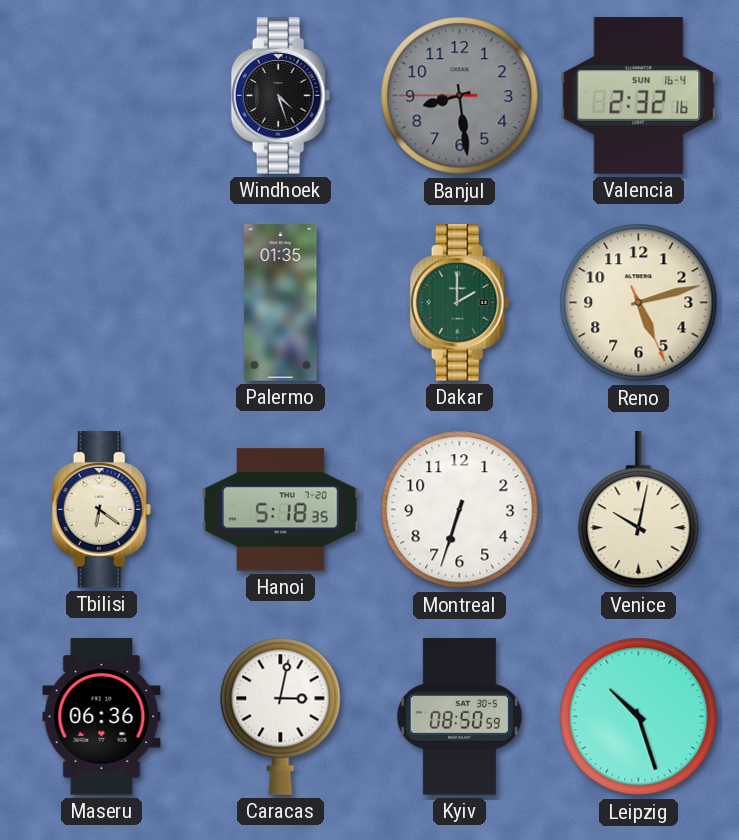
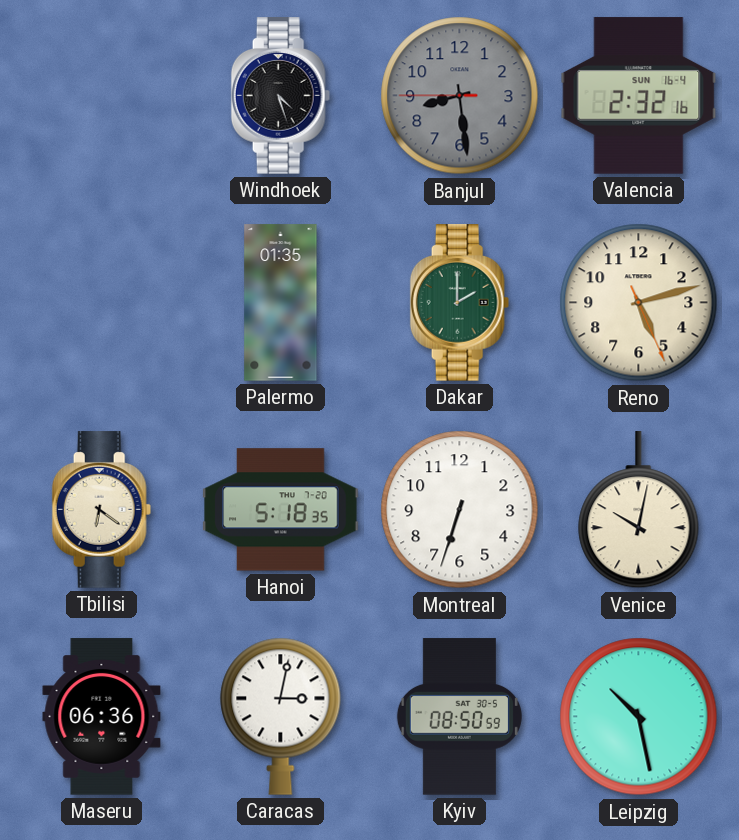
Leipzig: 10:27 -> 10:28
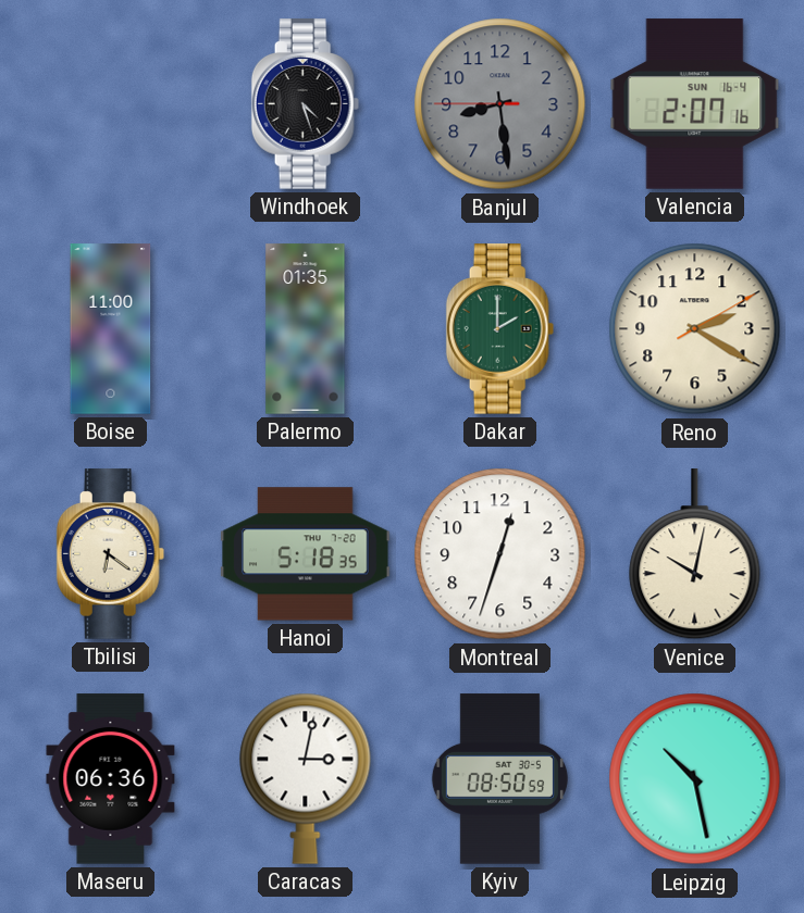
Valencia: 2:32 -> 2:07
Boise: none -> 11:00
Reno: 5:12 -> 2:20
Montreal: 6:33 -> 12:33
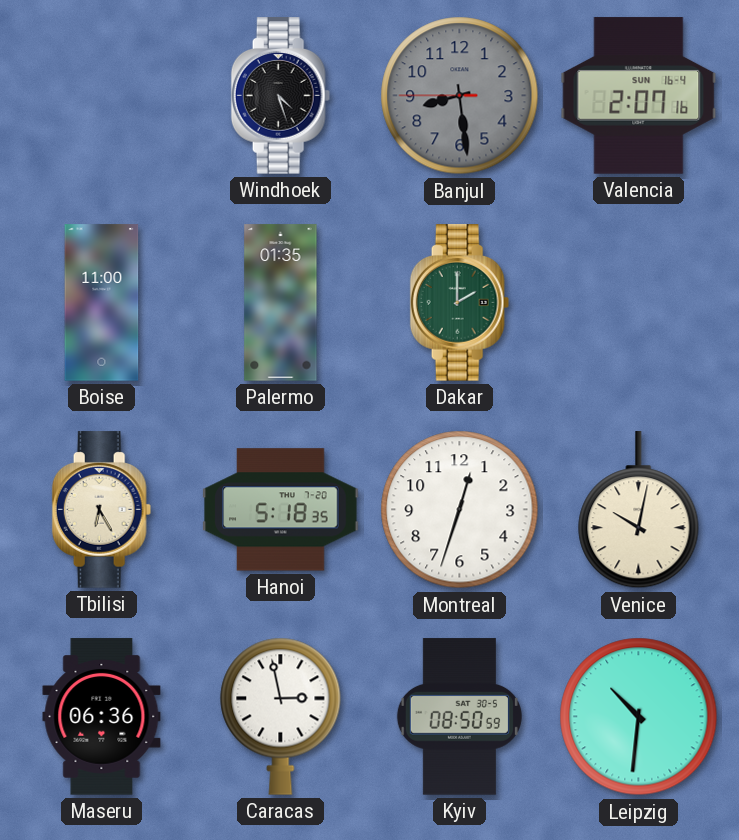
Reno: 2:20 -> none
Tbilisi: 6:21 -> 6:25
Caracas: 3:02 -> 2:58
Leipzig: 10:28 -> 10:31
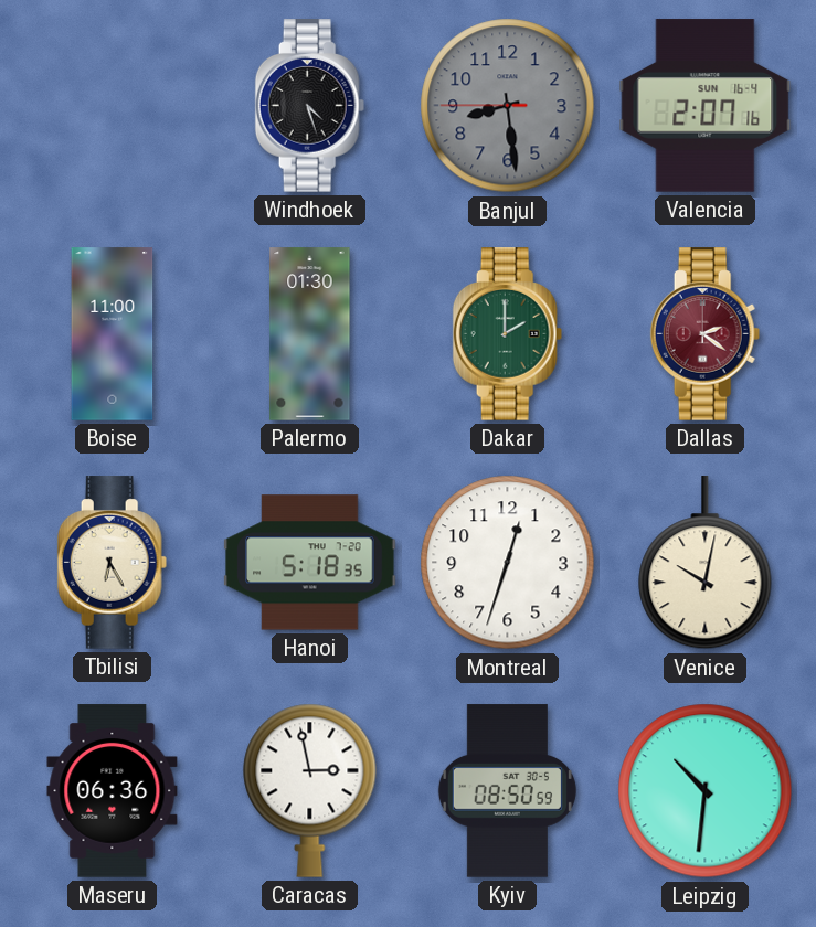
Palermo: 01:35 -> 01:30
Dallas: none -> 2:21
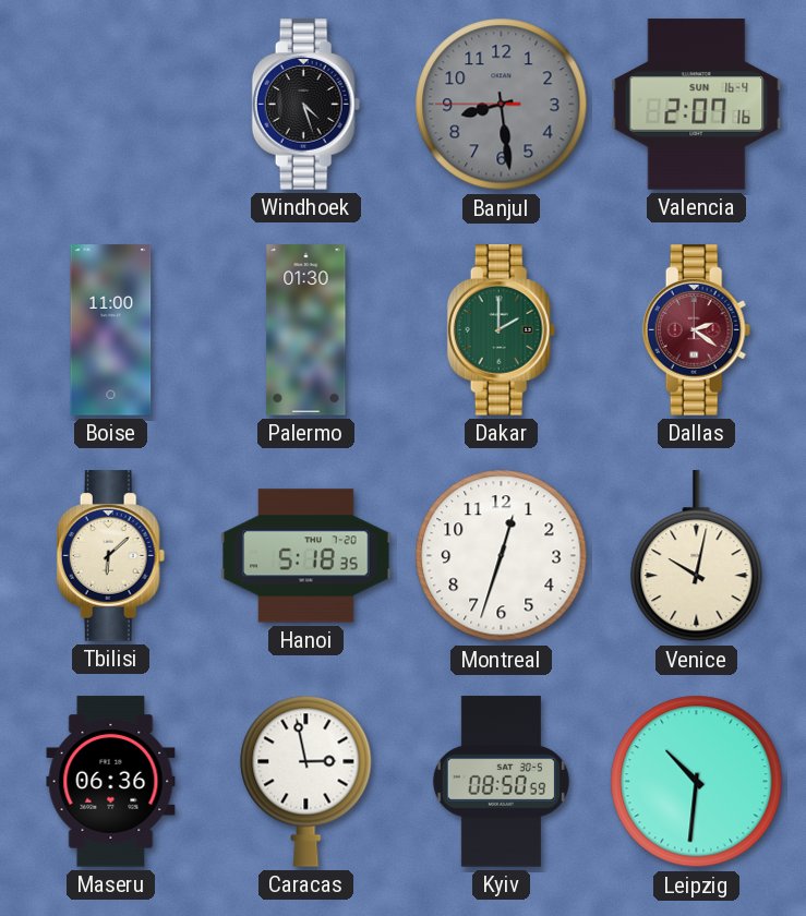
Tbilisi: 6:25 -> 6:08
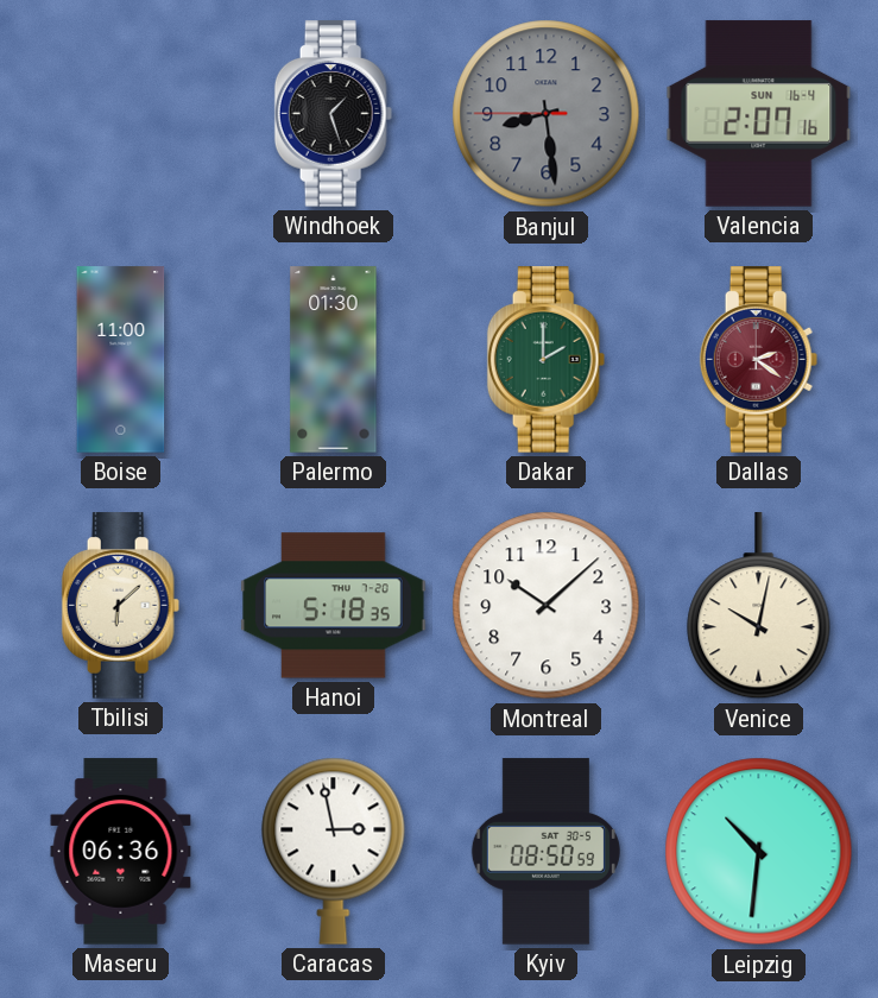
Windhoek: 4:27 -> 1:27
Montreal: 12:33 -> 10:08
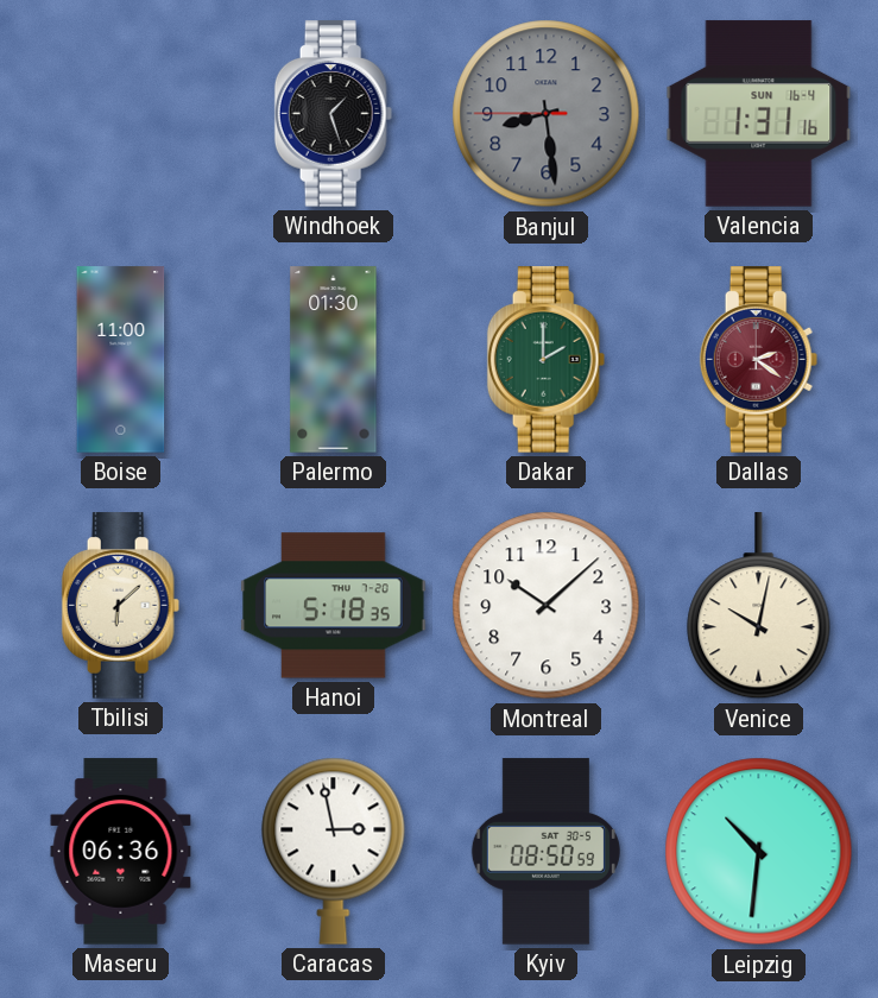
Valencia: 2:07 -> 1:31
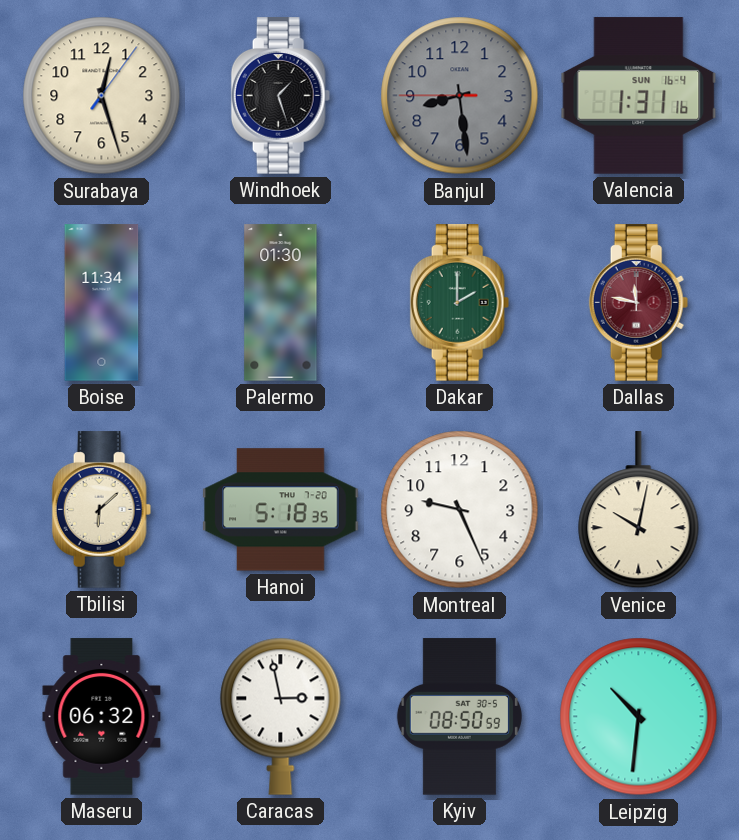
Surabaya: none -> 12:27
Boise: 11:00 -> 11:34
Dallas: 2:21 -> 11:47
Montreal: 10:08 -> 9:26
Maseru: 06:36 -> 06:32
